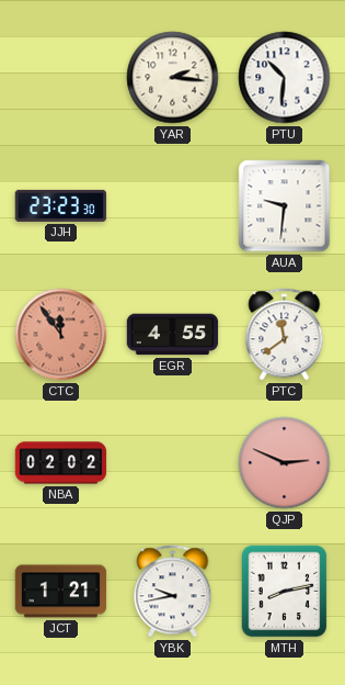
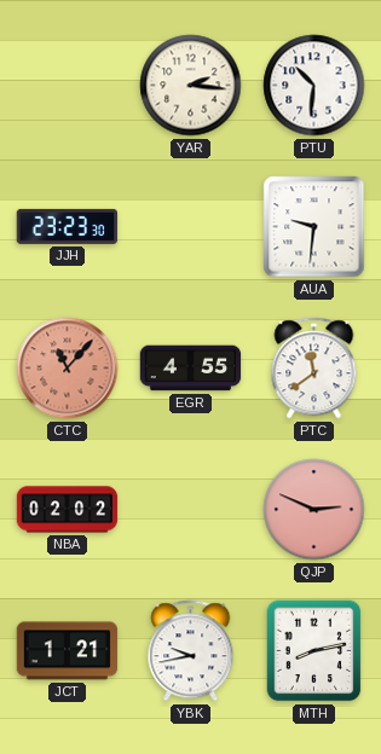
CTC: 11:54 -> 11:07
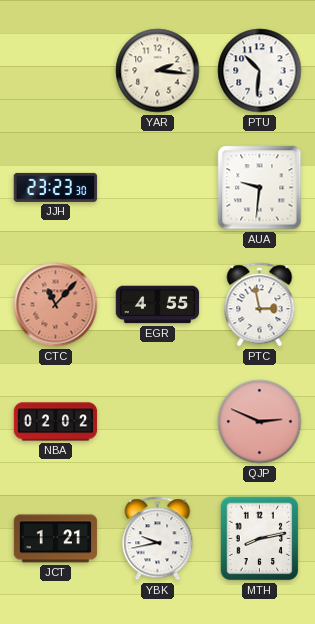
PTC: 11:39 -> 2:58
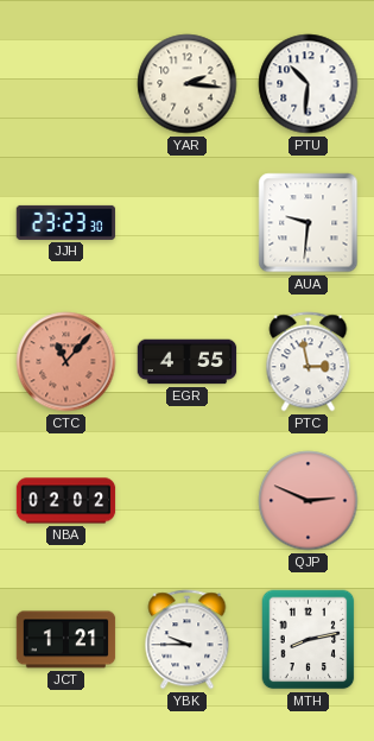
YBK: 9:43 -> 9:45
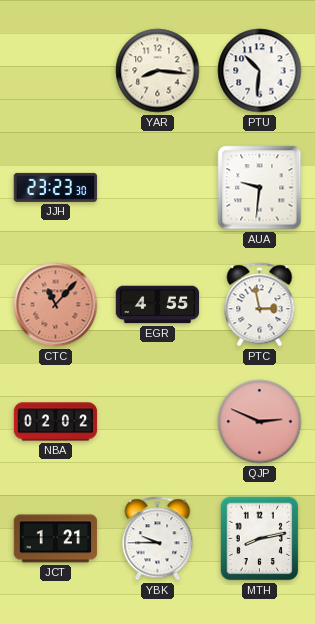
YAR: 2:16 -> 8:16
